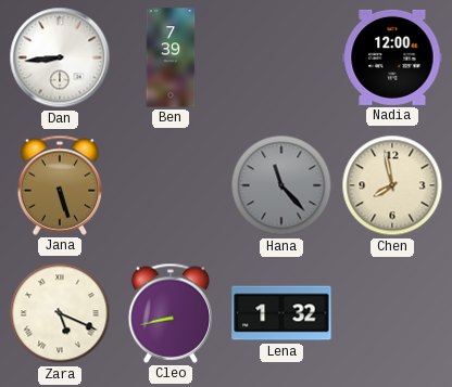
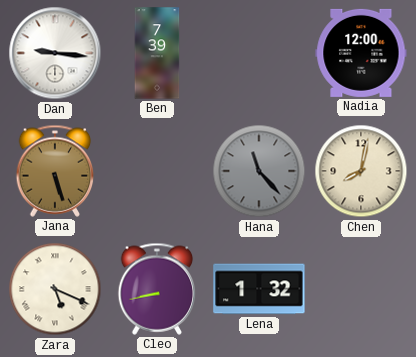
Dan: 8:44 -> 9:16
Chen: 7:58 -> 8:02
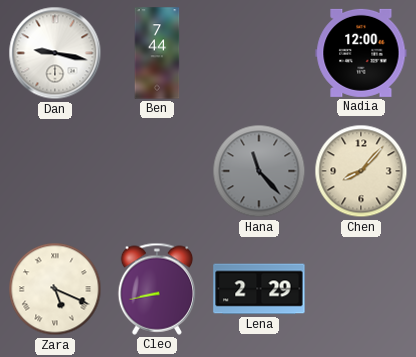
Dan: 9:16 -> 9:17
Ben: 7:39 -> 7:44
Jana: 5:27 -> none
Chen: 8:02 -> 8:07
Lena: 1:32 -> 2:29
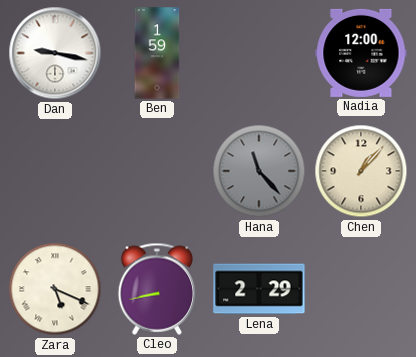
Ben: 7:44 -> 1:59
Chen: 8:07 -> 1:07
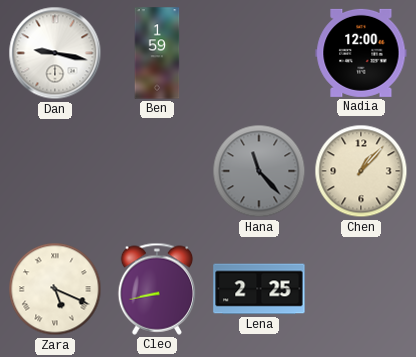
Lena: 2:29 -> 2:25
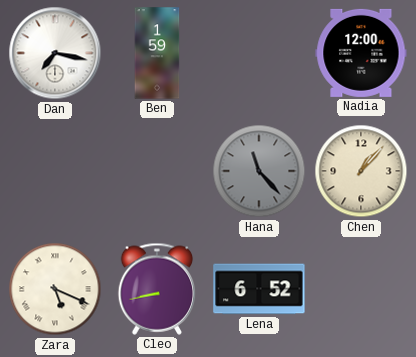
Dan: 9:17 -> 7:17
Lena: 2:25 -> 6:52
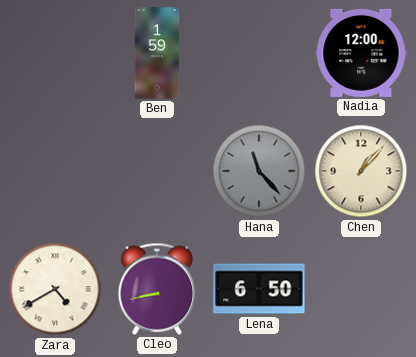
Dan: 7:17 -> none
Zara: 5:19 -> 4:40
Lena: 6:52 -> 6:50
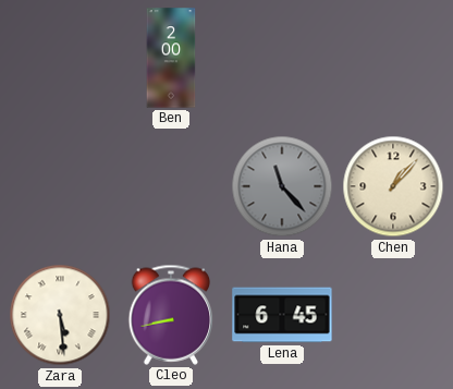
Ben: 1:59 -> 2:00
Nadia: 12:00 -> none
Zara: 4:40 -> 5:29
Lena: 6:50 -> 6:45
